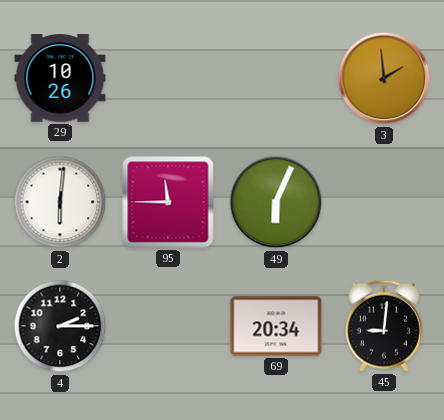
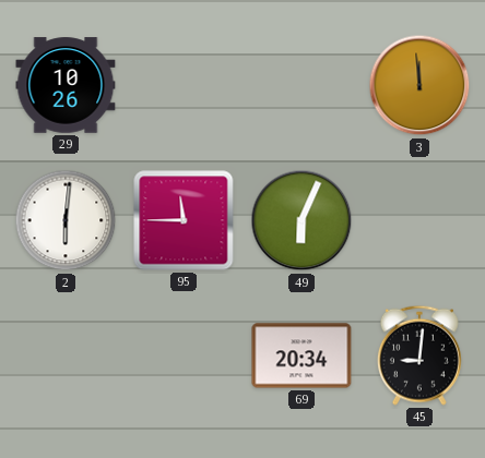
3: 1:59 -> 11:59
4: 2:15 -> none
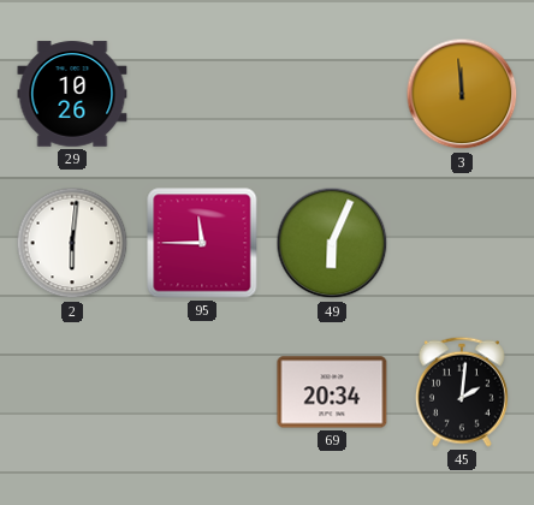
45: 9:01 -> 2:01
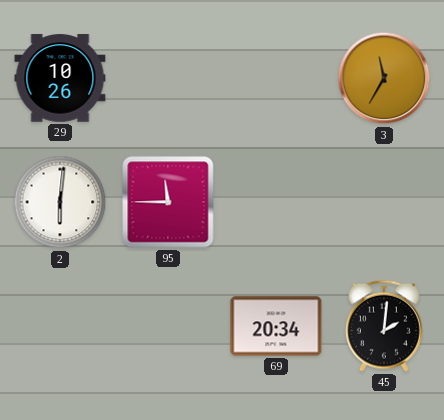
3: 11:59 -> 11:35
49: 6:04 -> none
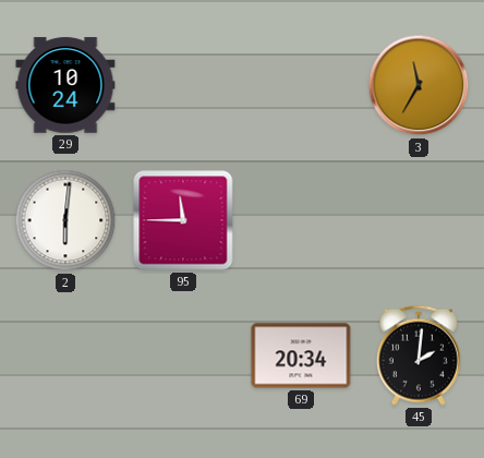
29: 10:26 -> 10:24
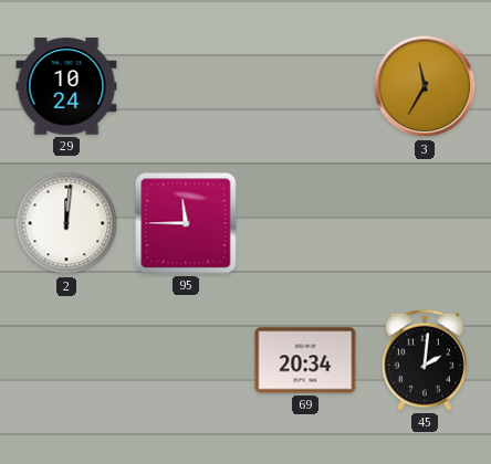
2: 6:01 -> 12:01
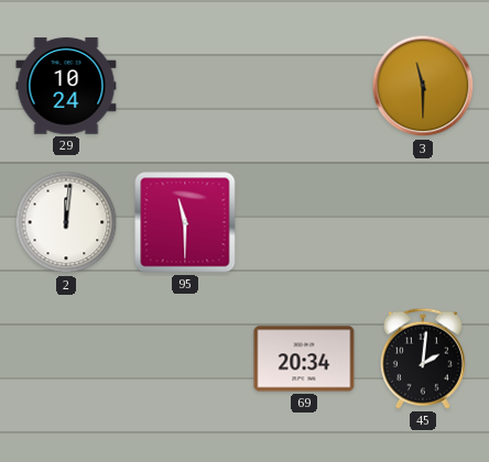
3: 11:35 -> 11:30
95: 11:45 -> 11:30
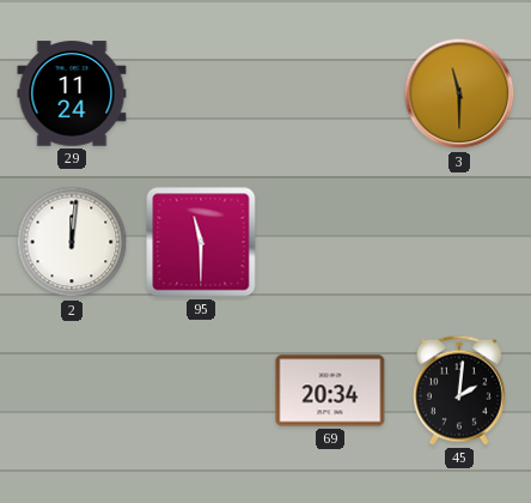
29: 10:24 -> 11:24
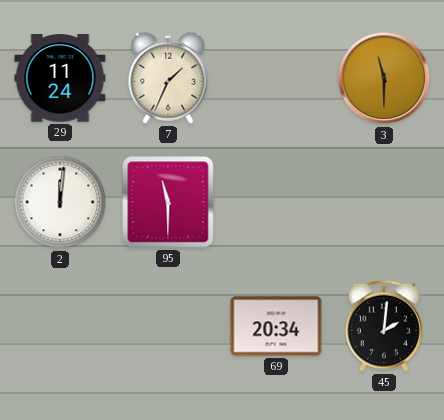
7: none -> 1:34
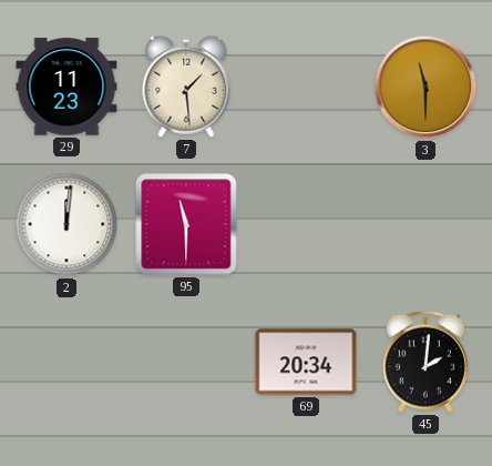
29: 11:24 -> 11:23
7: 1:34 -> 1:29
